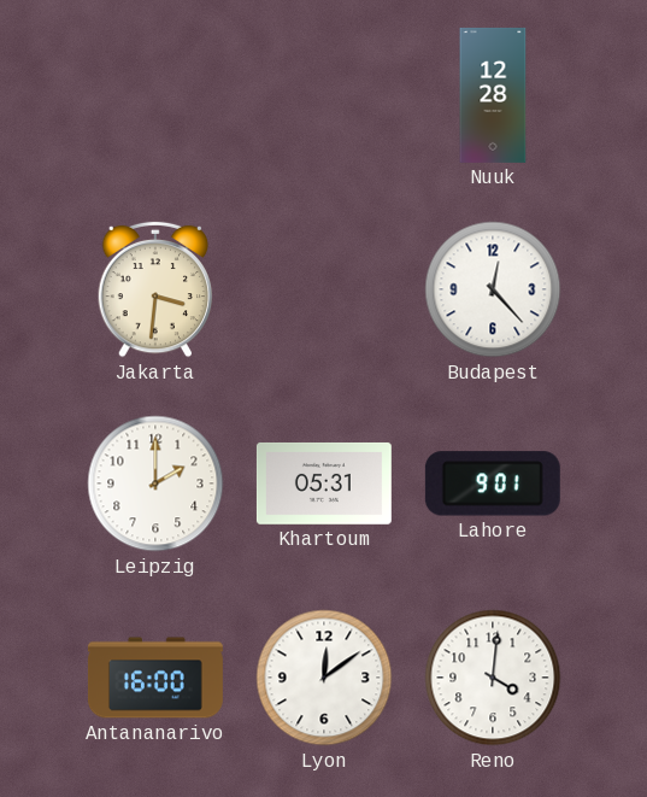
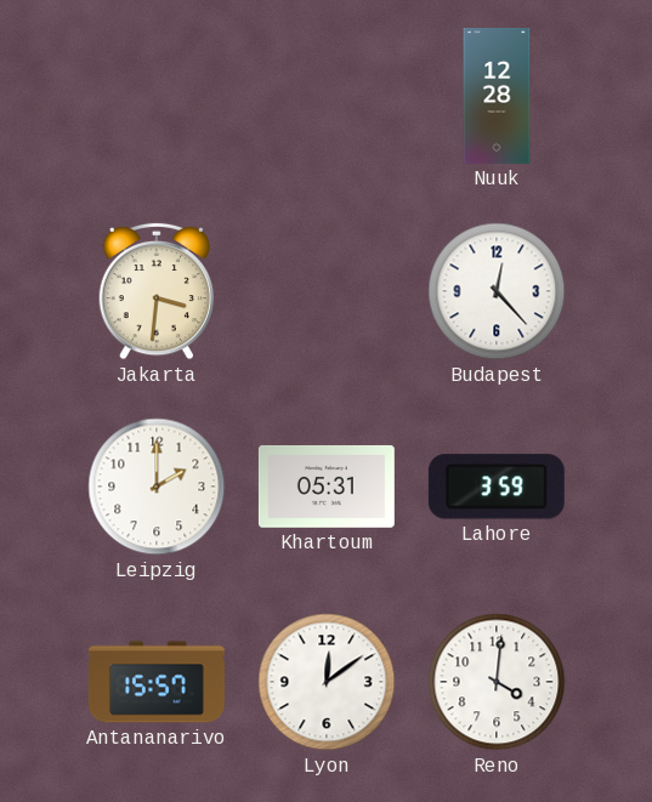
Lahore: 9:01 -> 3:59
Antananarivo: 16:00 -> 15:57
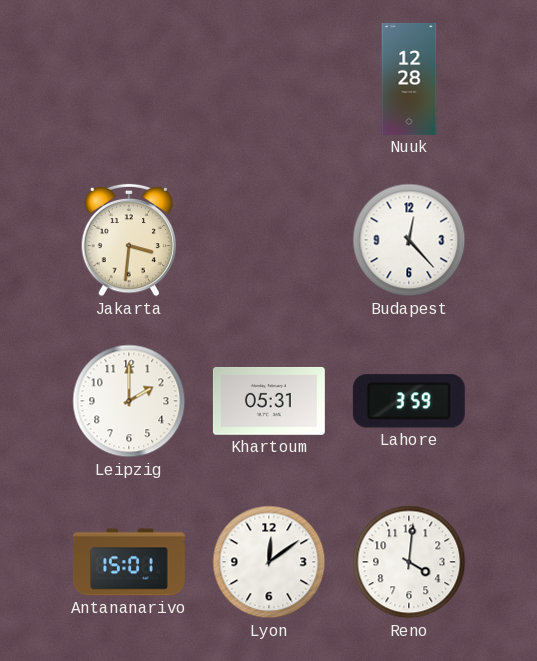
Antananarivo: 15:57 -> 15:01
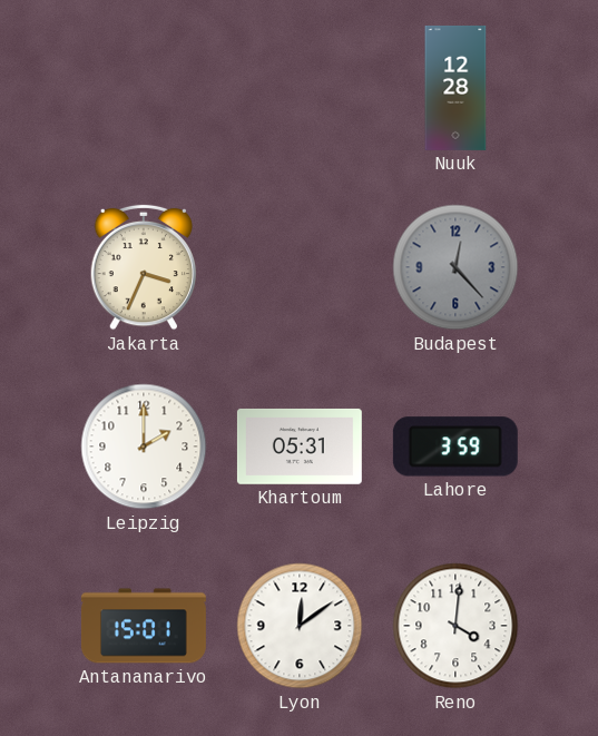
Jakarta: 3:31 -> 3:34
Budapest dial: white -> grey
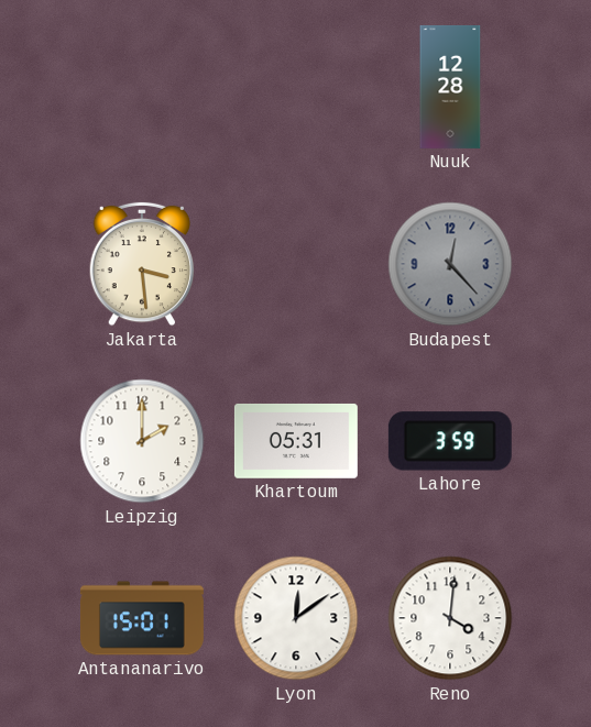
Jakarta: 3:34 -> 3:29
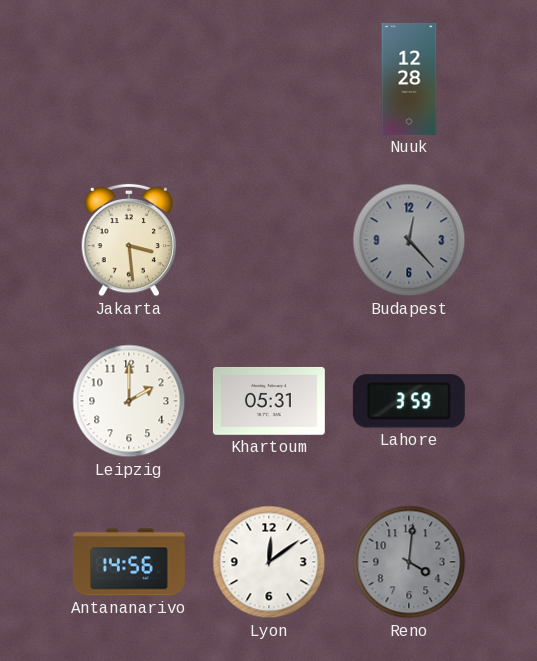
Antananarivo: 15:01 -> 14:56
Reno dial: white -> grey
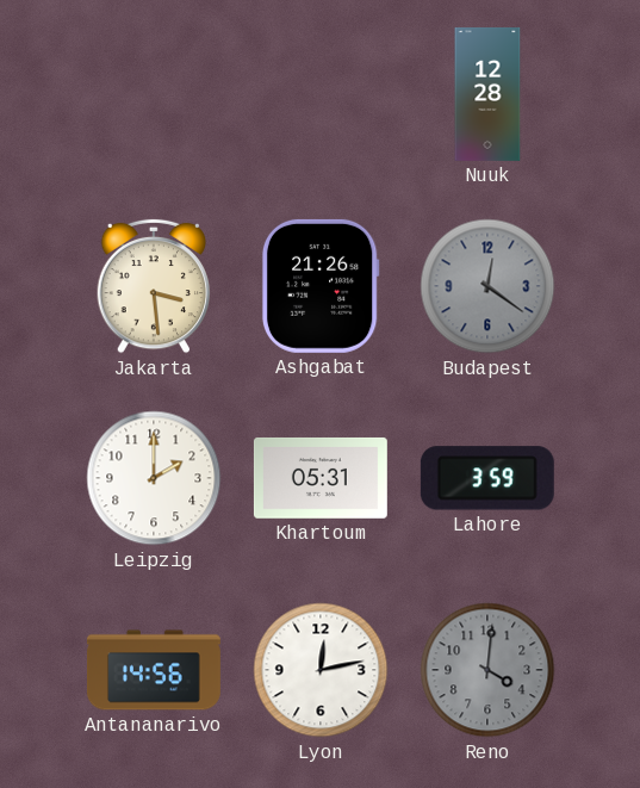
Ashgabat: none -> 21:26
Budapest: 12:23 -> 12:21
Lyon: 12:09 -> 12:13
